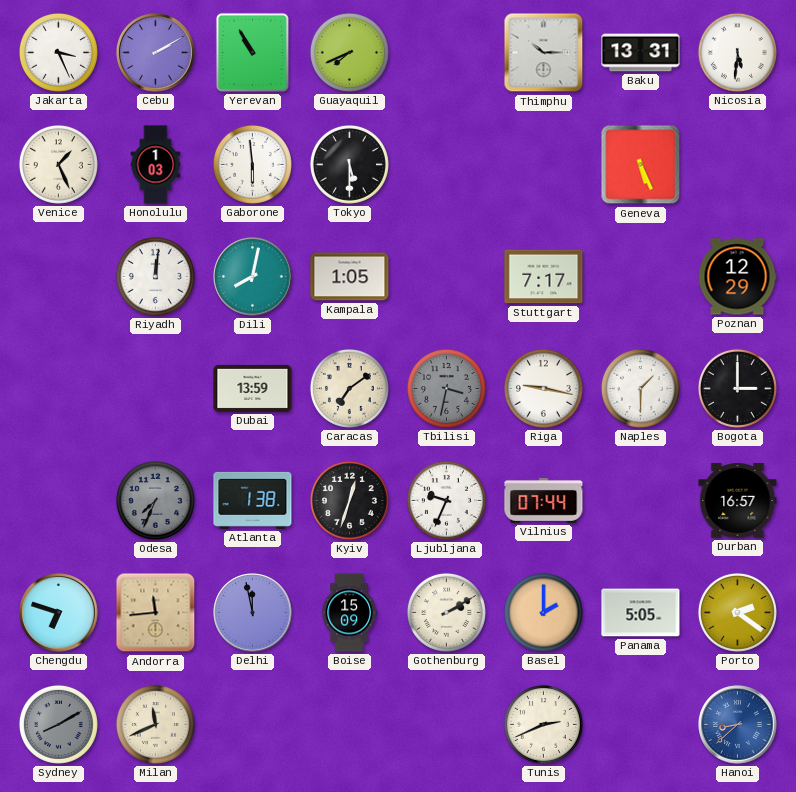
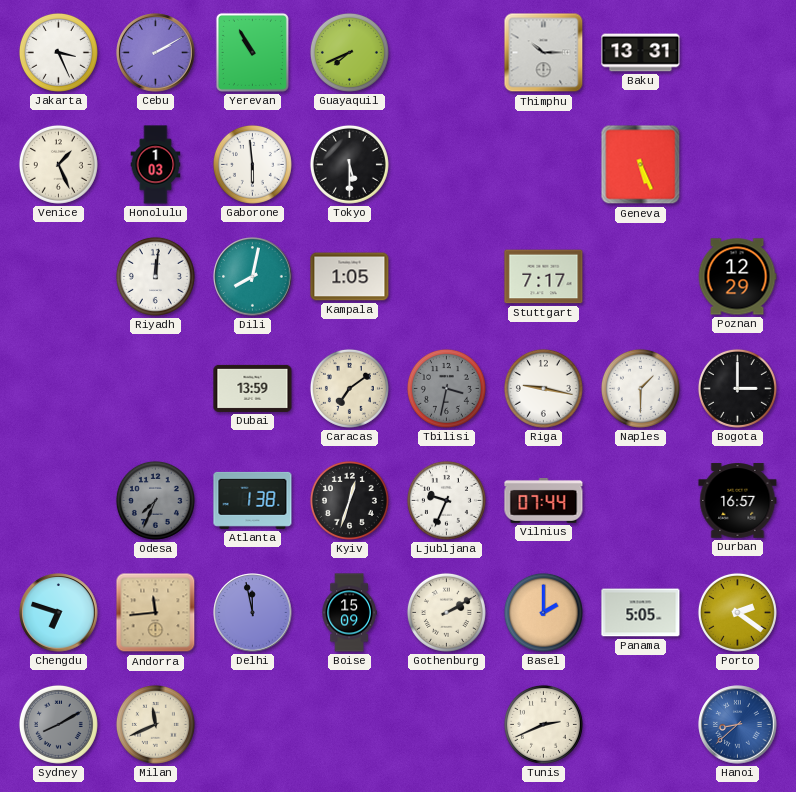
Nicosia: 5:31 -> none
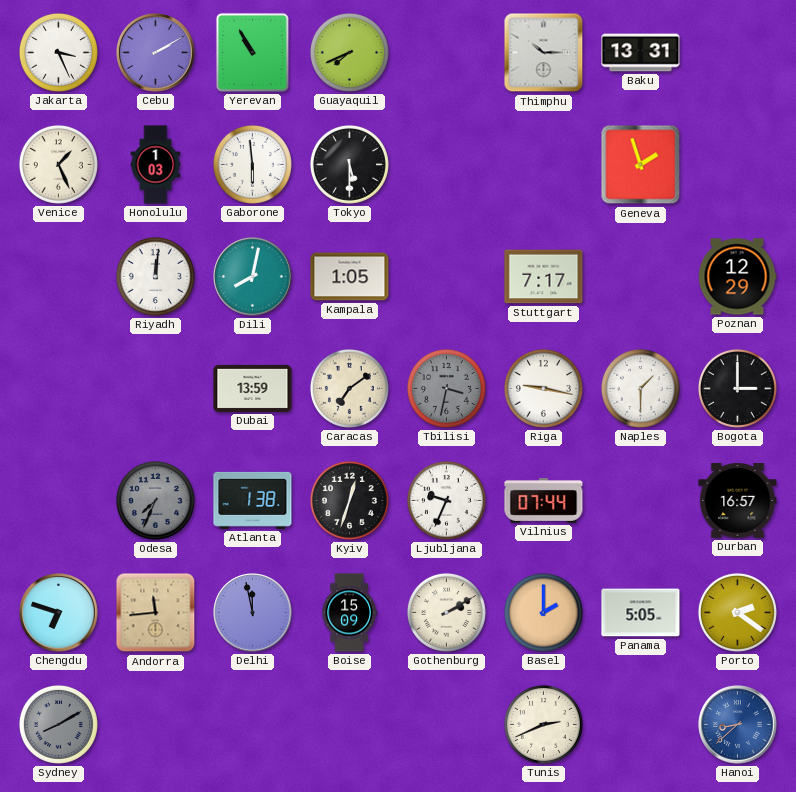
Geneva: 5:26 -> 1:57
Milan: 11:41 -> none
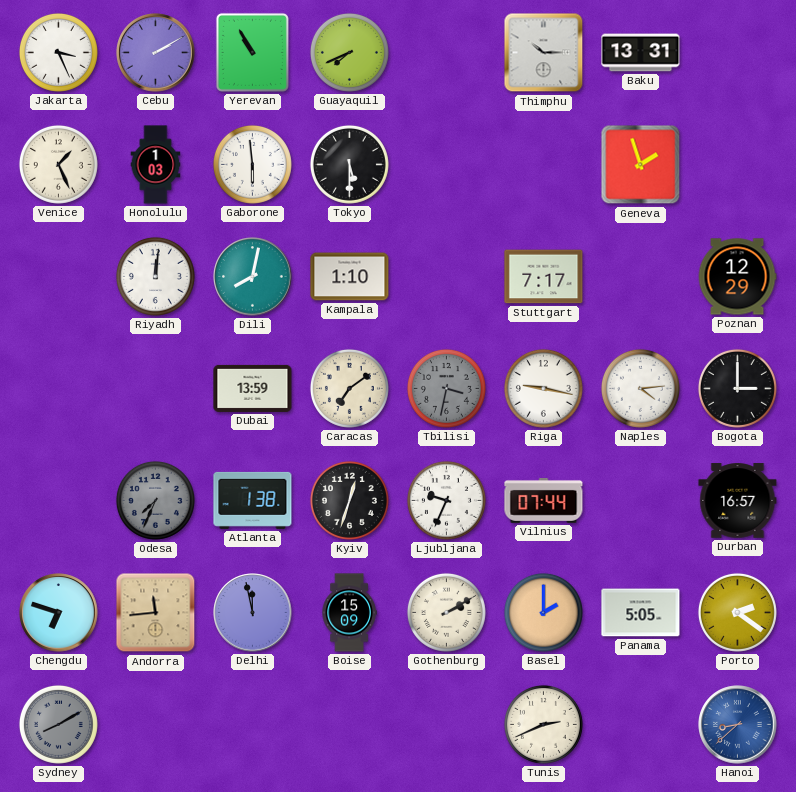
Kampala: 1:05 -> 1:10
Naples: 1:30 -> 4:14
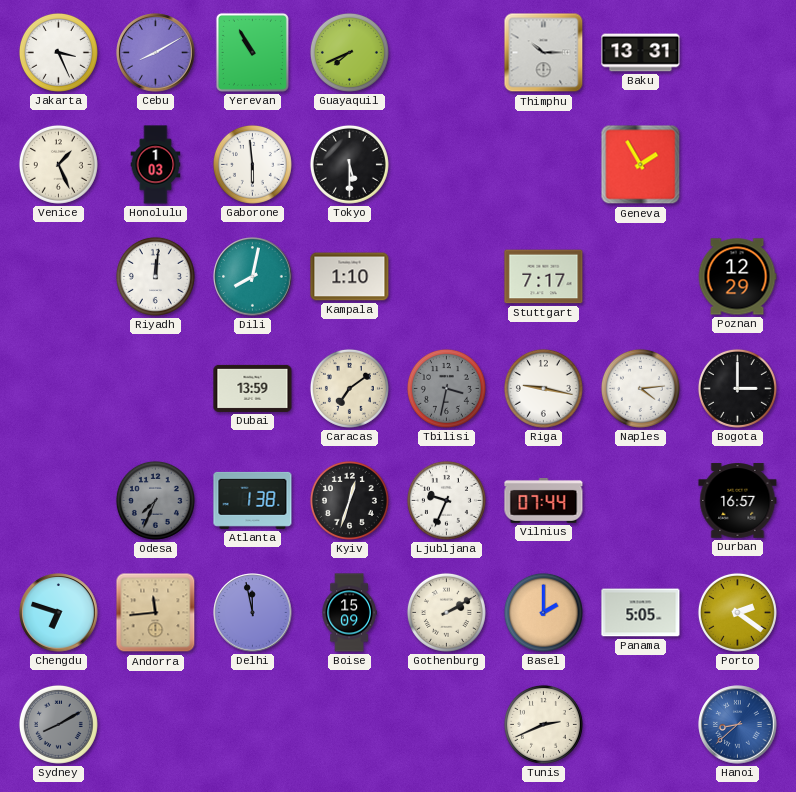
Cebu: 2:10 -> 8:10
Geneva: 1:57 -> 1:55
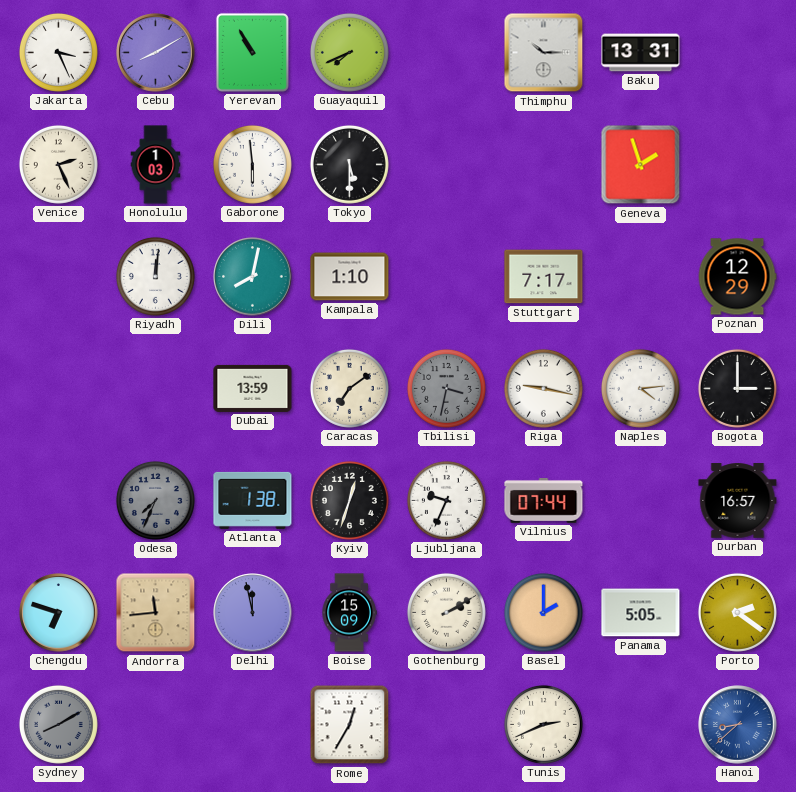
Venice: 1:26 -> 2:26
Geneva: 1:55 -> 1:57
Rome: none -> 12:35
